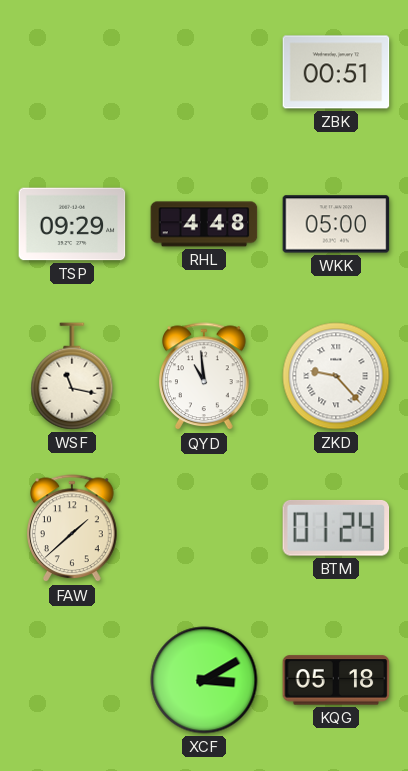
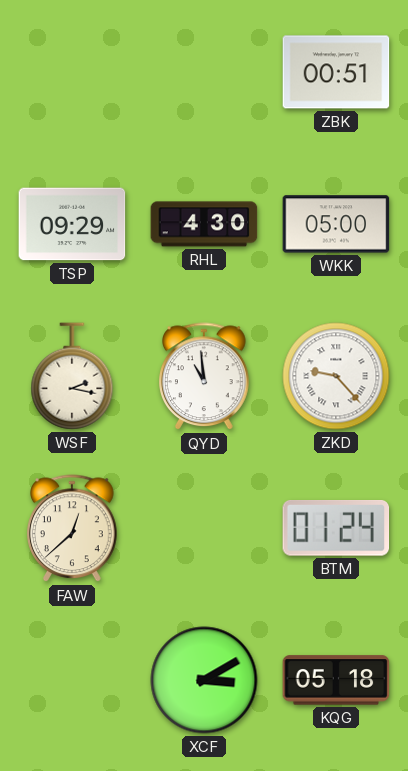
RHL: 4:48 -> 4:30
WSF: 11:17 -> 2:17
FAW: 1:38 -> 12:38
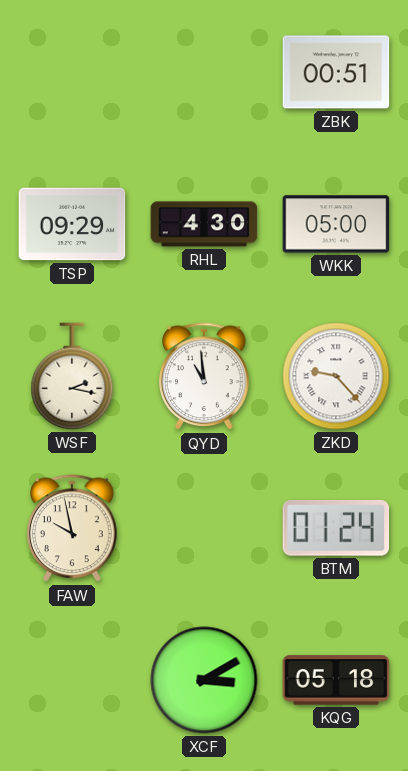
FAW: 12:38 -> 9:58
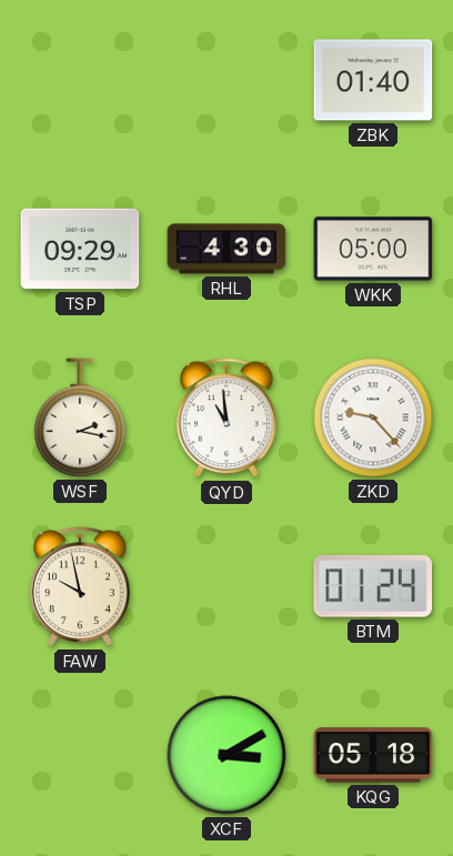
ZBK: 00:51 -> 01:40
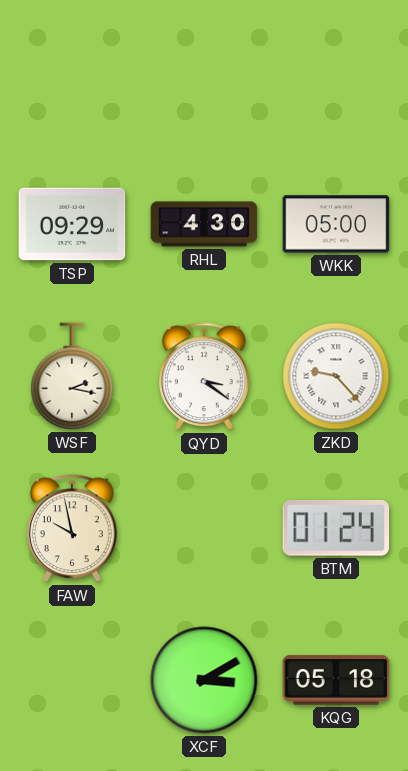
ZBK: 01:40 -> none
QYD: 10:59 -> 3:21
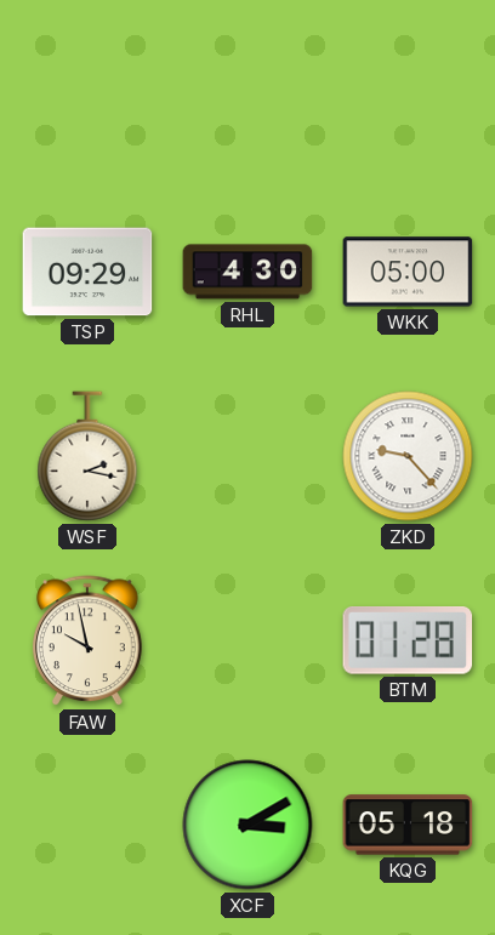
QYD: 3:21 -> none
BTM: 01:24 -> 01:28
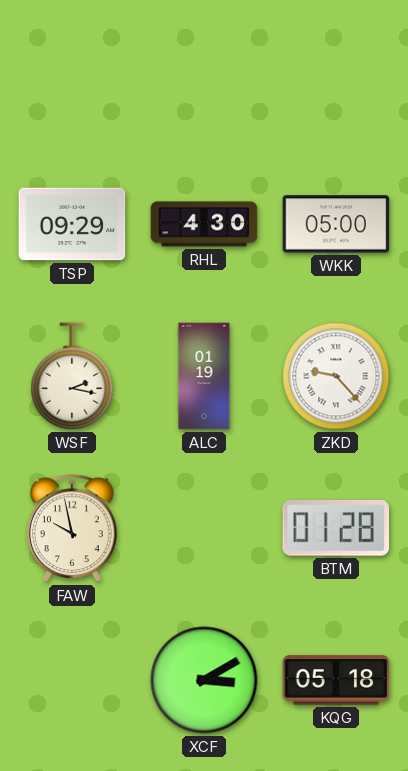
ALC: none -> 01:19
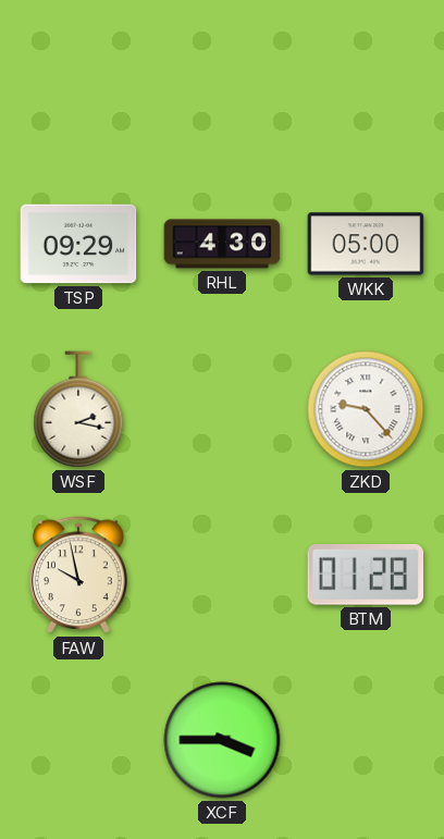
ALC: 01:19 -> none
XCF: 3:10 -> 3:45
KQG: 05:18 -> none
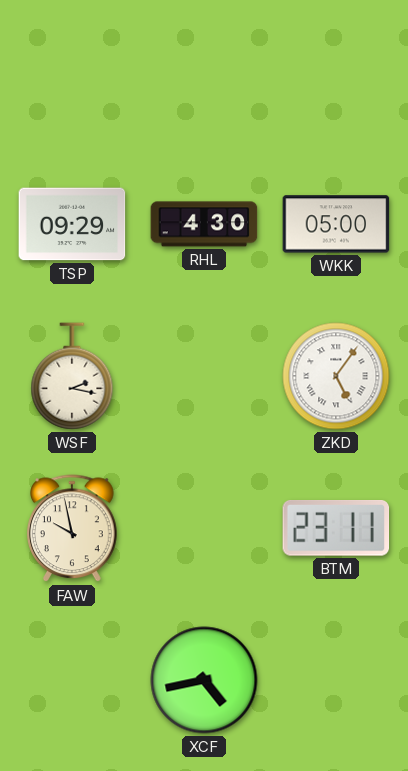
ZKD: 9:23 -> 5:06
BTM: 01:28 -> 23:11
XCF: 3:45 -> 4:43
